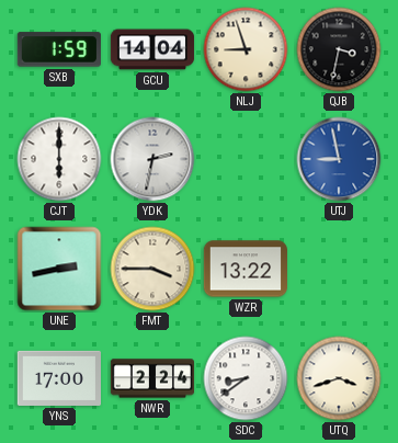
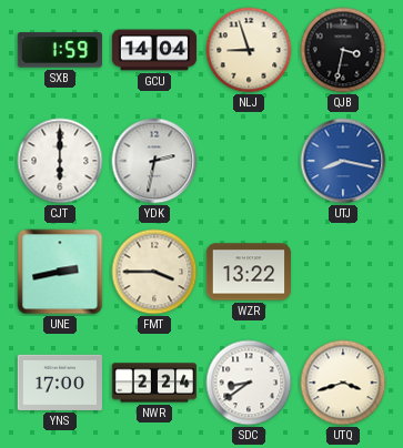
UTJ: 8:58 -> 8:17
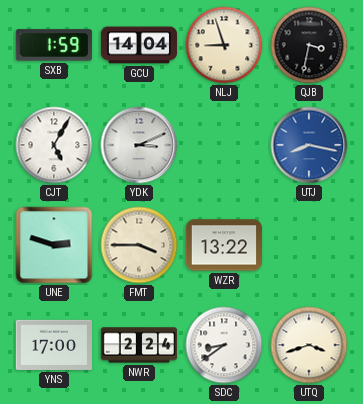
CJT: 6:00 -> 5:05
YDK: 2:32 -> 3:11
UNE: 2:43 -> 2:48
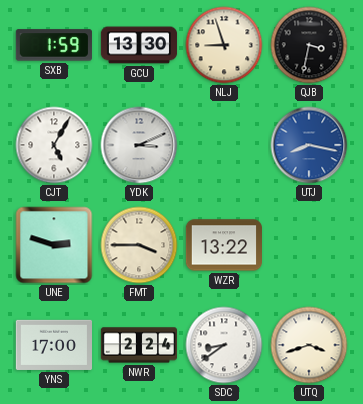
GCU: 14:04 -> 13:30
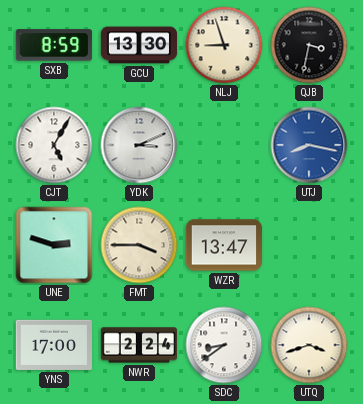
SXB: 1:59 -> 8:59
WZR: 13:22 -> 13:47
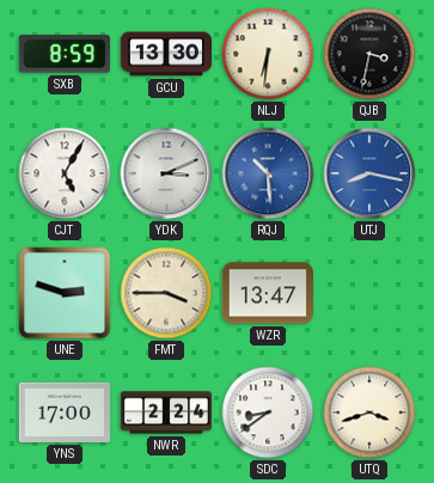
NLJ: 8:57 -> 6:31
RQJ: none -> 10:29
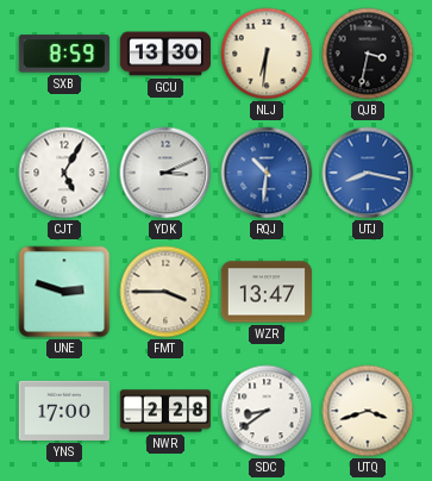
RQJ: 10:29 -> 10:31
NWR: 2:24 -> 2:28
